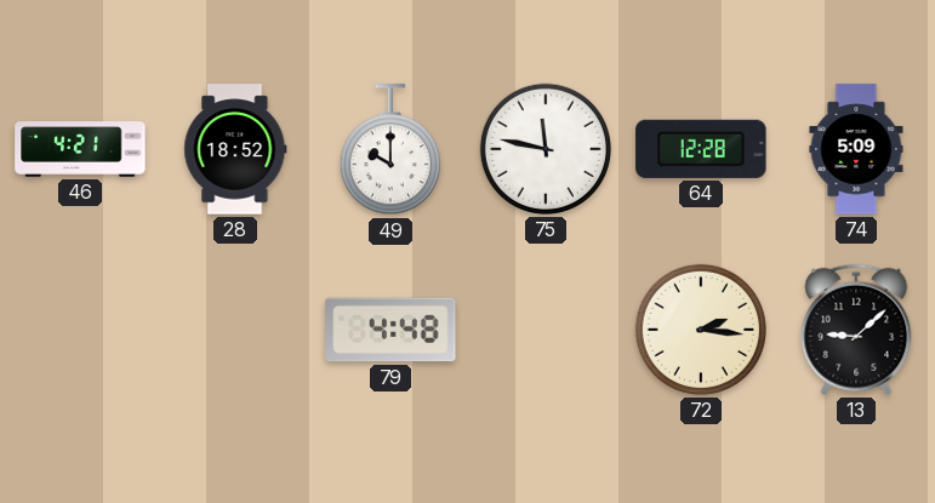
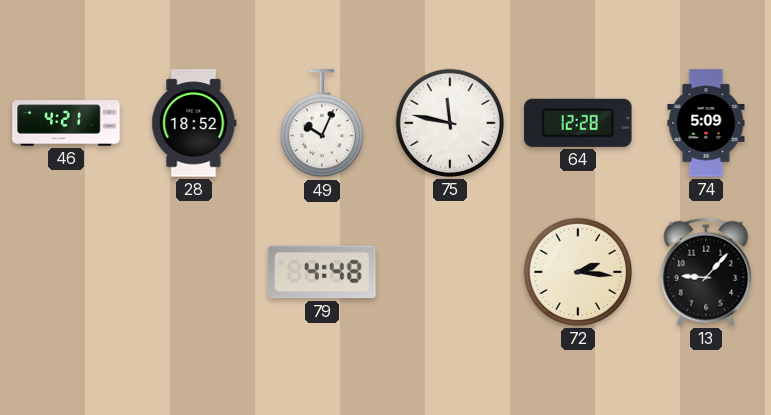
49: 10:00 -> 10:04
13: 9:08 -> 9:07
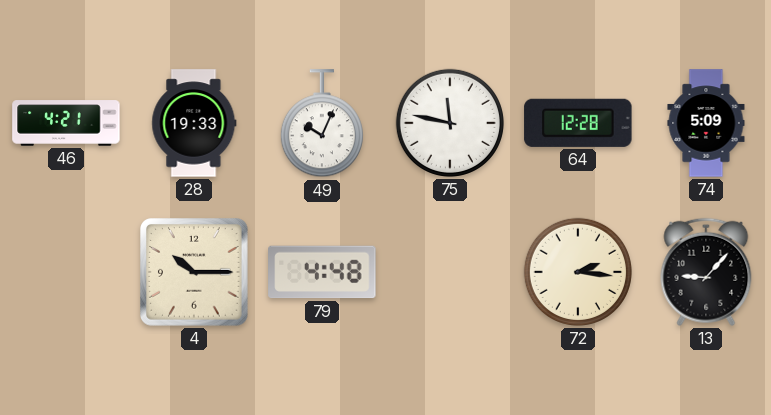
28: 18:52 -> 19:33
4: none -> 10:15
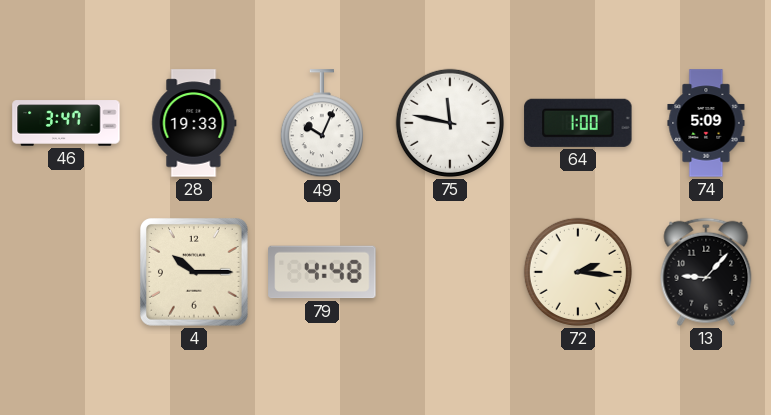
46: 4:21 -> 3:47
64: 12:28 -> 1:00
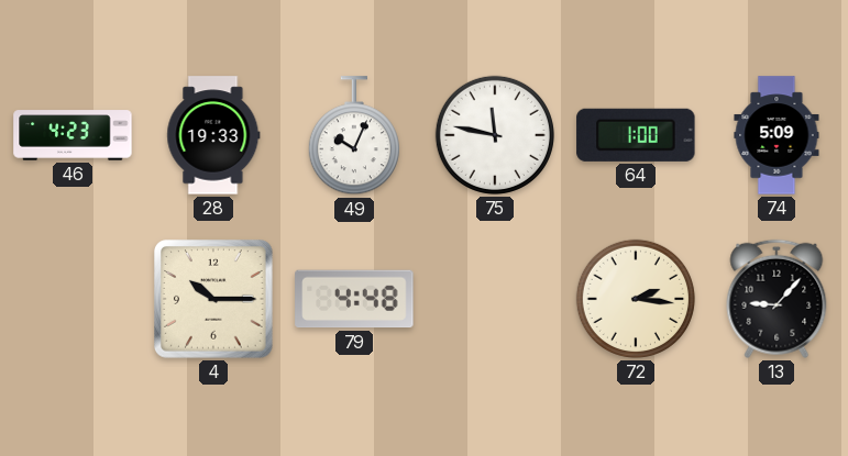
46: 3:47 -> 4:23
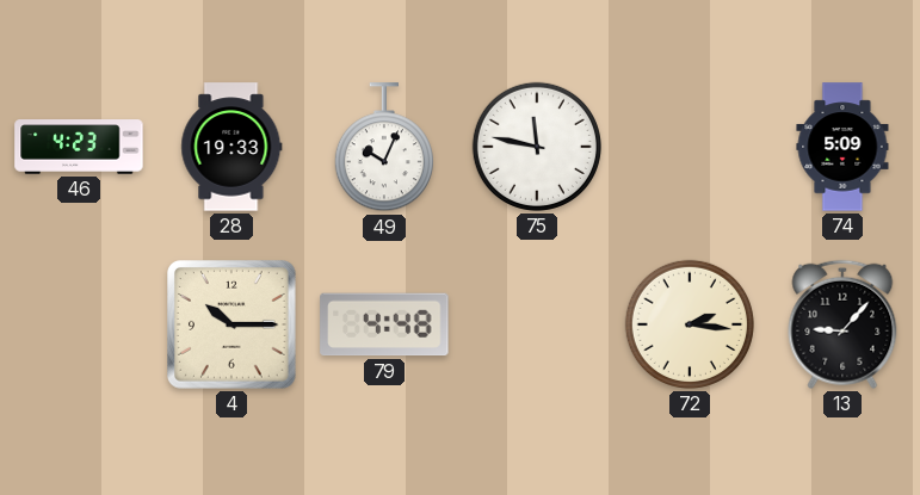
64: 1:00 -> none
